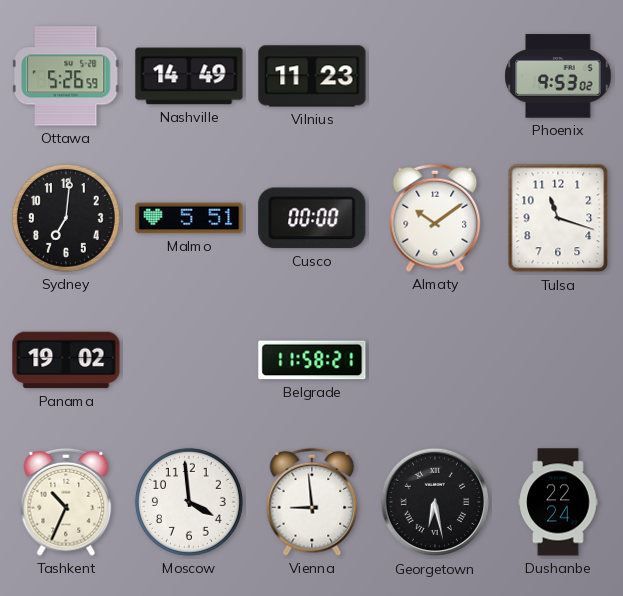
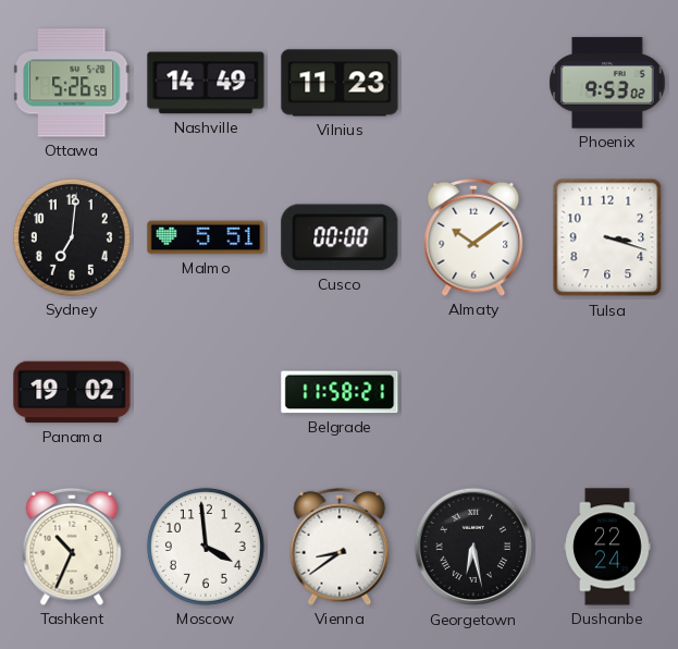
Tulsa: 11:18 -> 3:18
Vienna: 8:59 -> 8:39
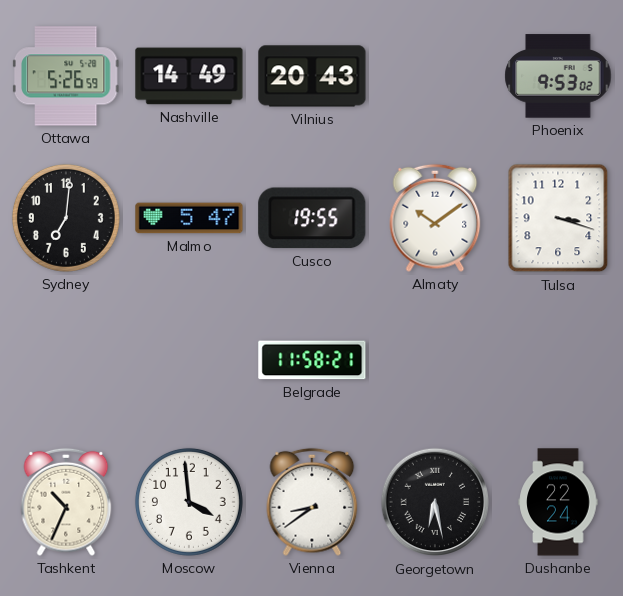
Vilnius: 11:23 -> 20:43
Malmo: 5:51 -> 5:47
Cusco: 00:00 -> 19:55
Panama: 19:02 -> none
